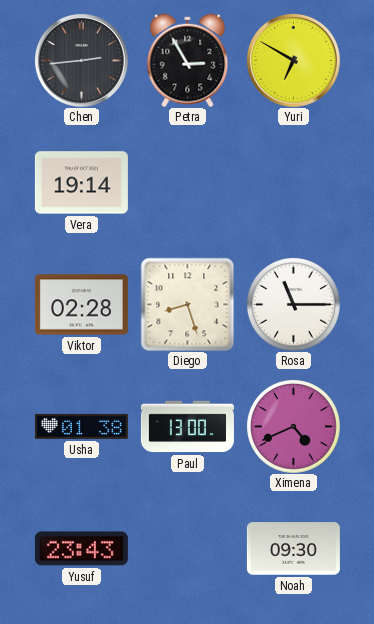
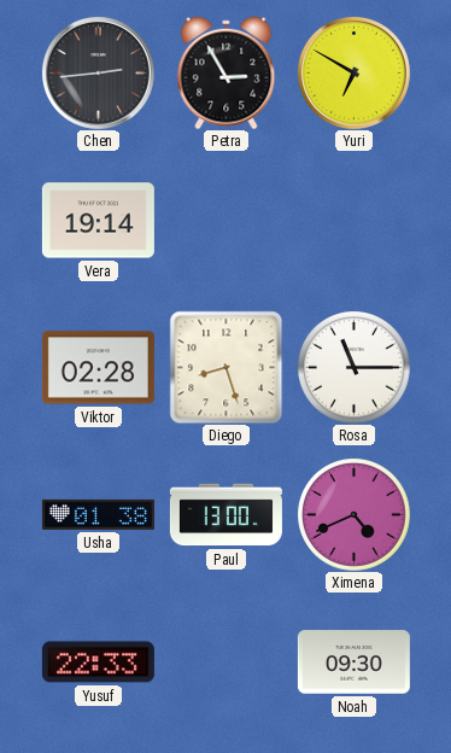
Yusuf: 23:43 -> 22:33
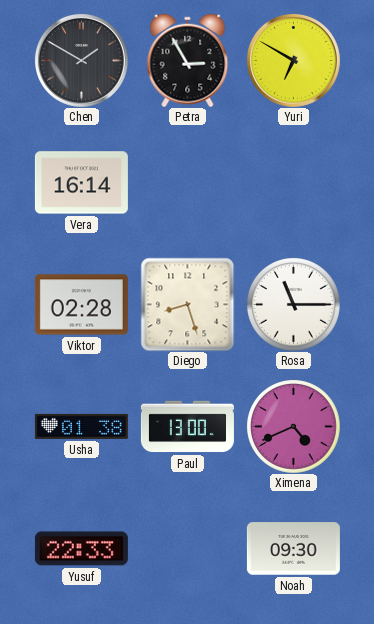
Chen: 2:44 -> 1:50
Vera: 19:14 -> 16:14
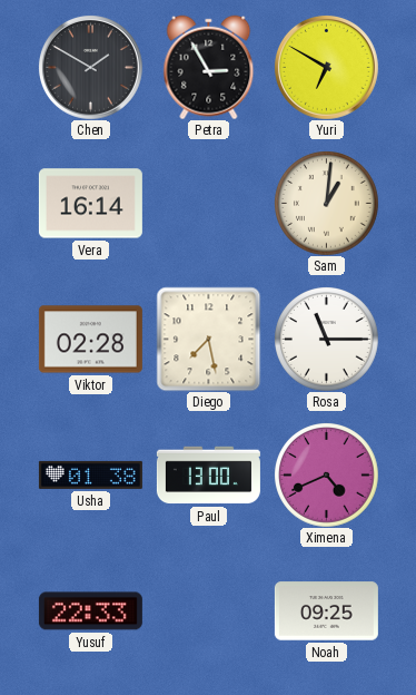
Sam: none -> 1:01
Diego: 8:27 -> 7:28
Noah: 09:30 -> 09:25
